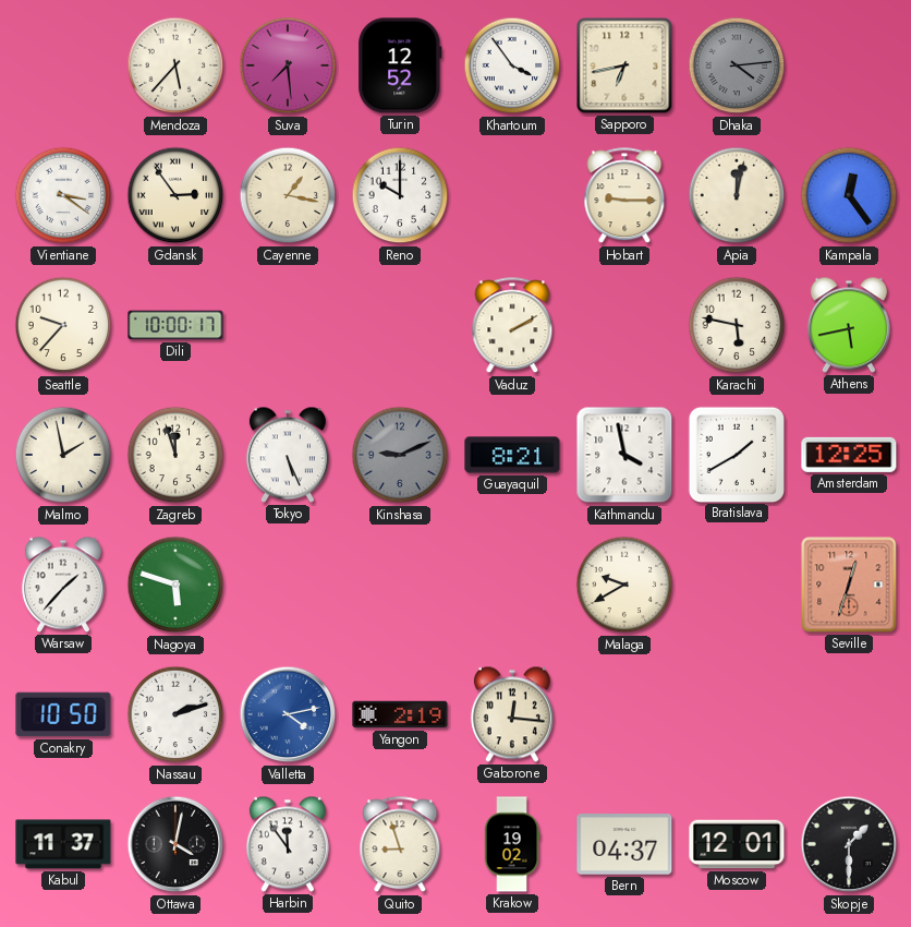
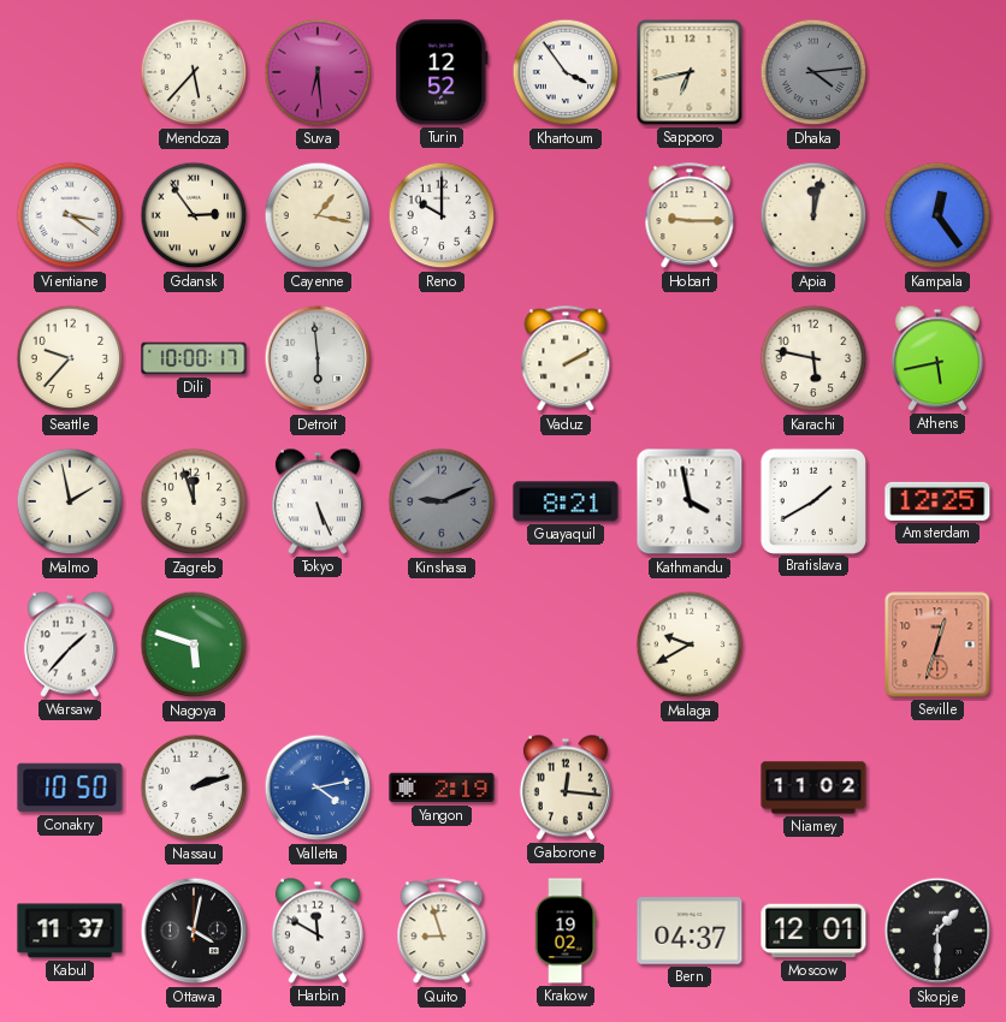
Suva: 7:29 -> 6:29
Detroit: none -> 5:59
Niamey: none -> 11:02
Harbin: 11:54 -> 11:50
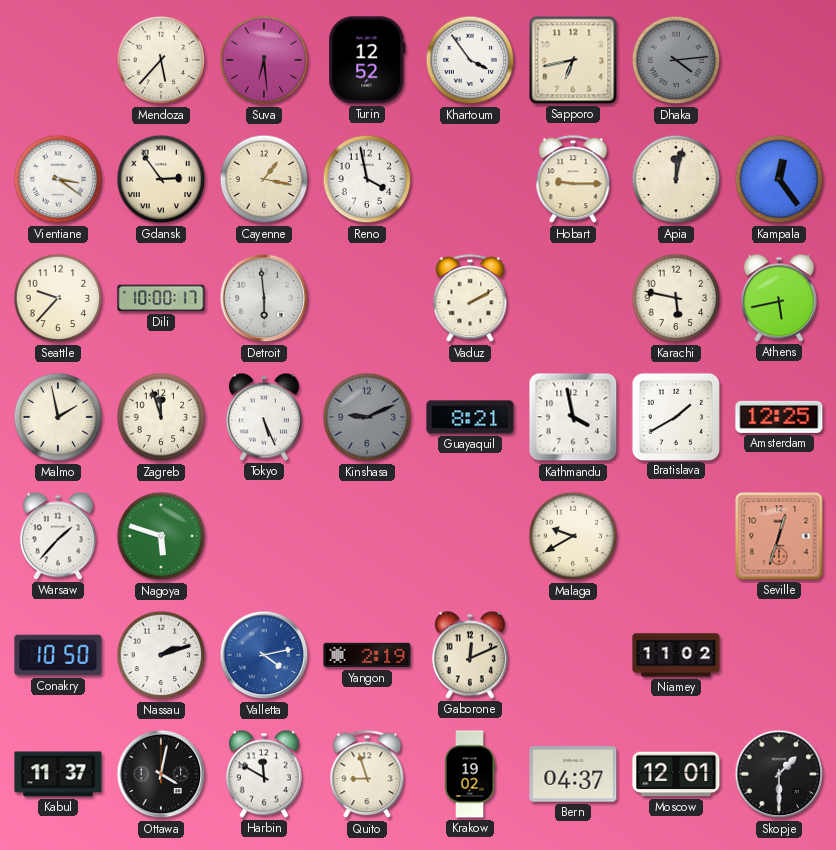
Reno: 10:00 -> 3:58
Gaborone: 12:16 -> 12:11
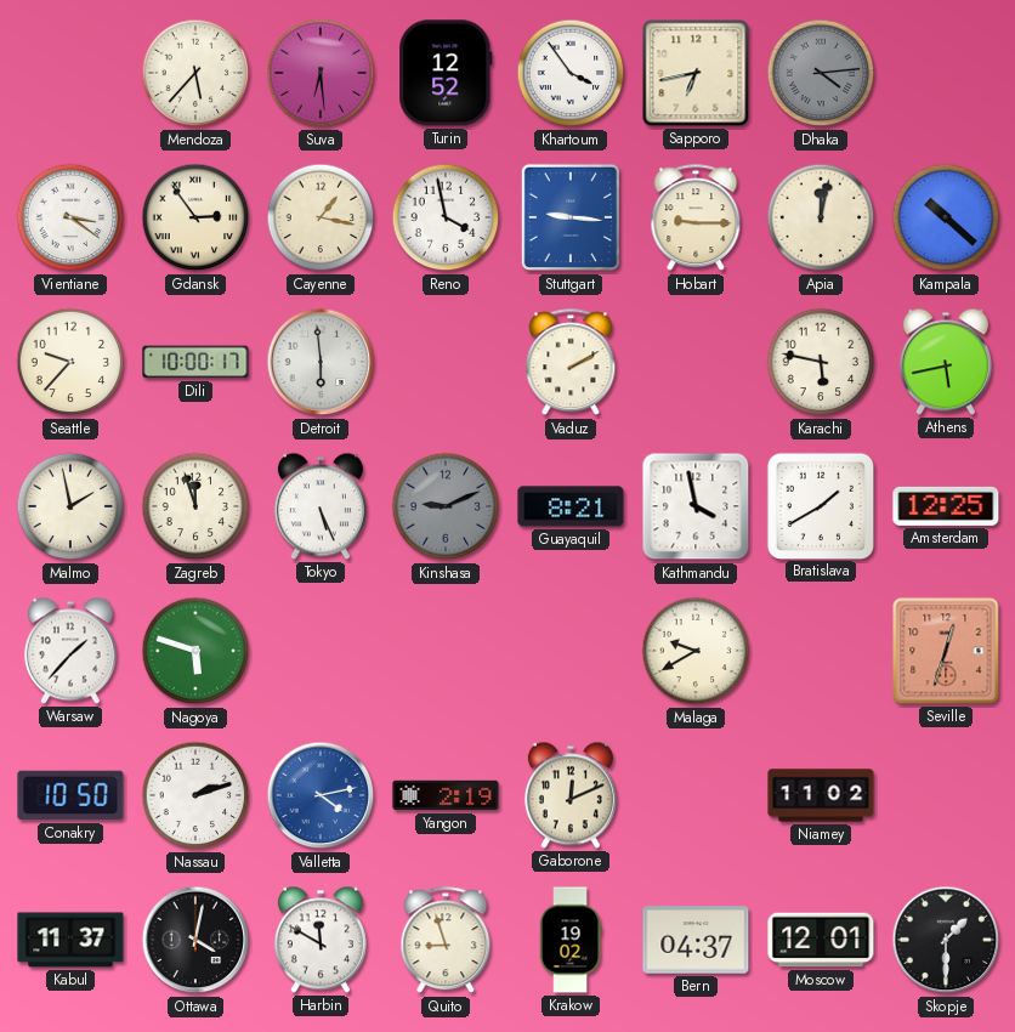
Stuttgart: none -> 9:16
Kampala: 12:24 -> 10:22
